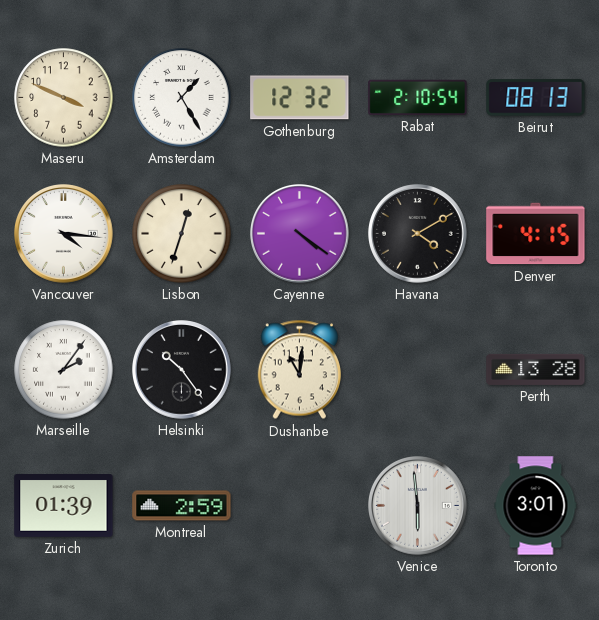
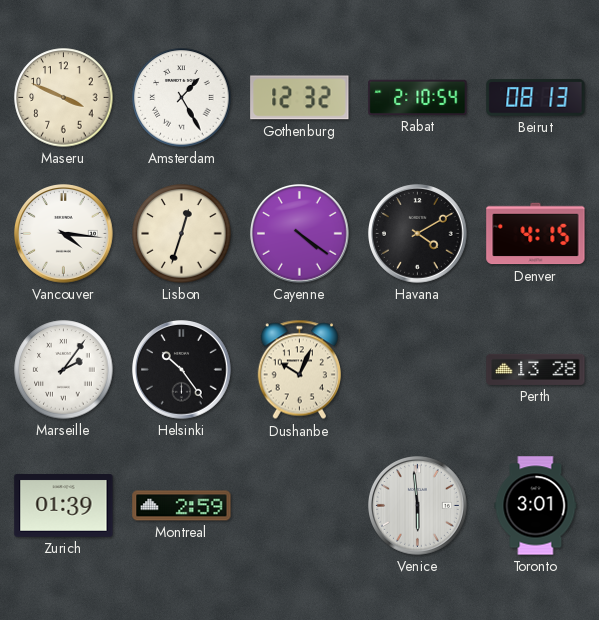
Dushanbe: 11:01 -> 10:04
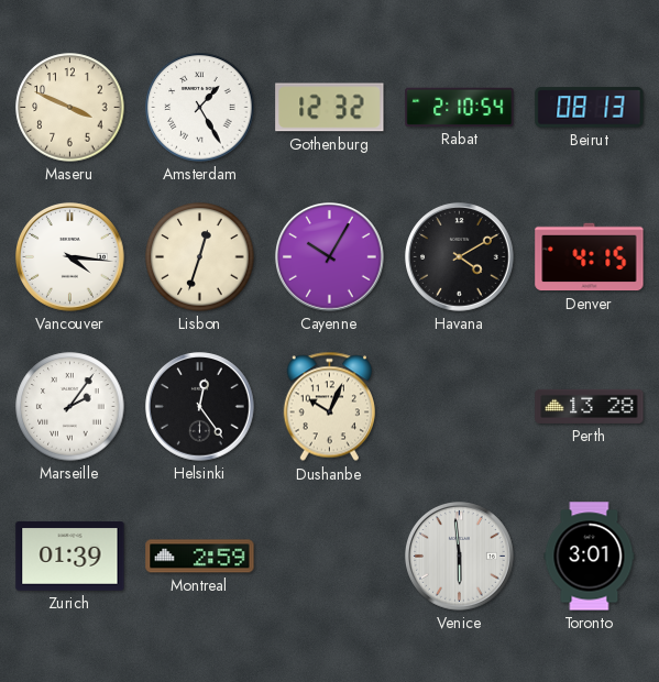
Cayenne: 4:21 -> 10:05
Helsinki: 10:24 -> 12:24
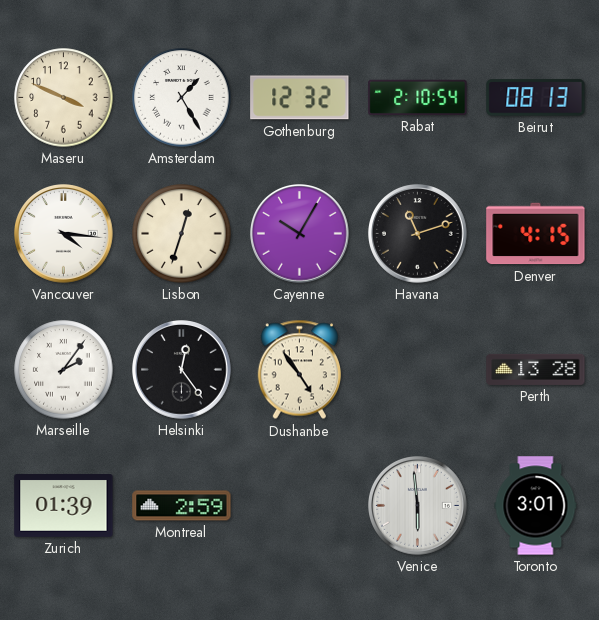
Havana: 4:10 -> 11:12
Dushanbe: 10:04 -> 4:54
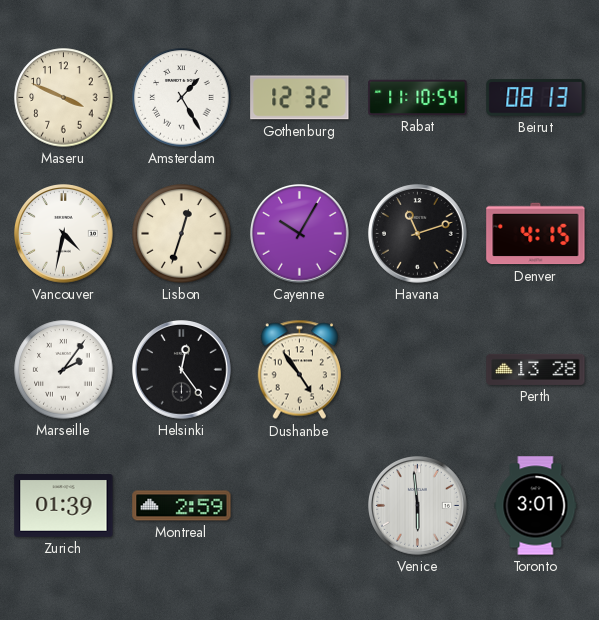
Rabat: 2:10 -> 11:10
Vancouver: 4:16 -> 4:32
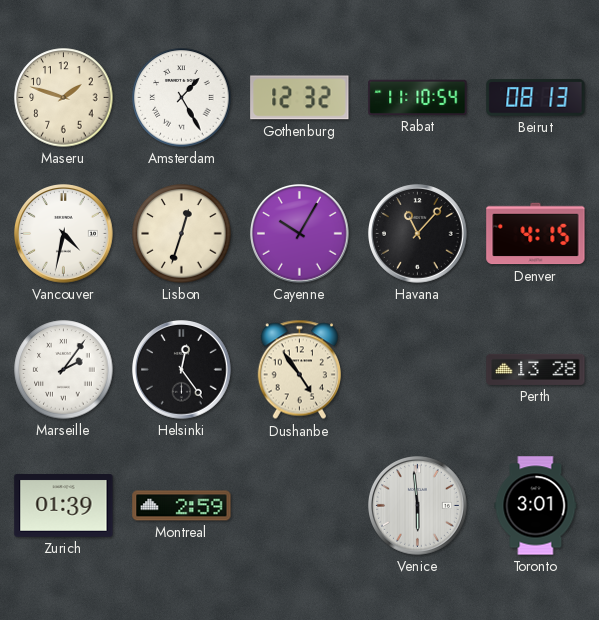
Maseru: 3:49 -> 1:48
Havana: 11:12 -> 11:07
